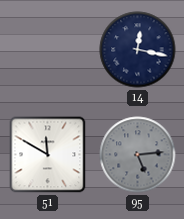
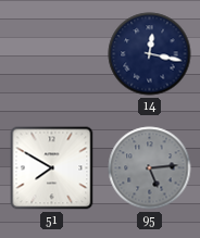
51: 11:50 -> 7:50
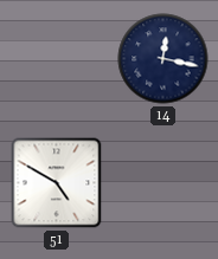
51: 7:50 -> 4:50
95: 5:14 -> none
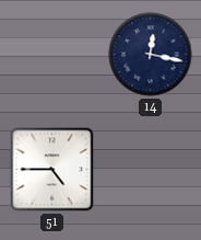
51: 4:50 -> 4:45
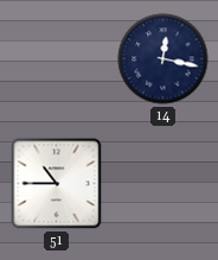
51: 4:45 -> 10:45
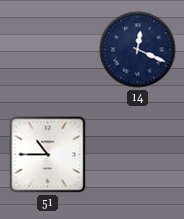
14: 12:17 -> 12:19
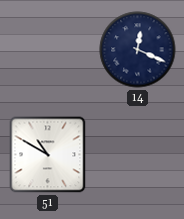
51: 10:45 -> 10:50
